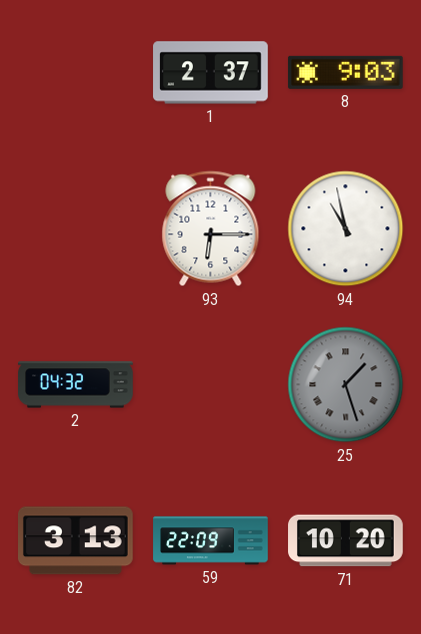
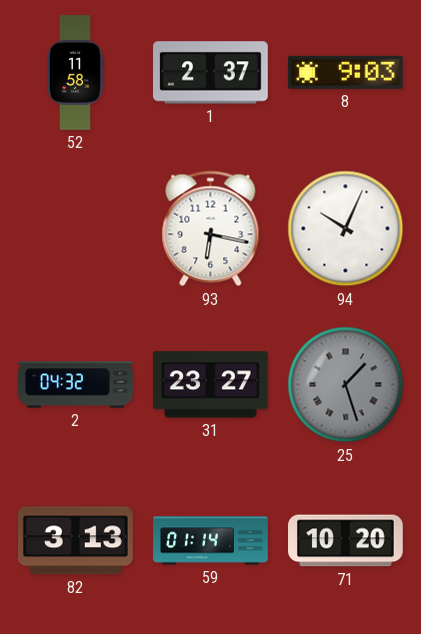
52: none -> 11:58
93: 6:15 -> 6:17
94: 10:58 -> 10:04
31: none -> 23:27
59: 22:09 -> 01:14
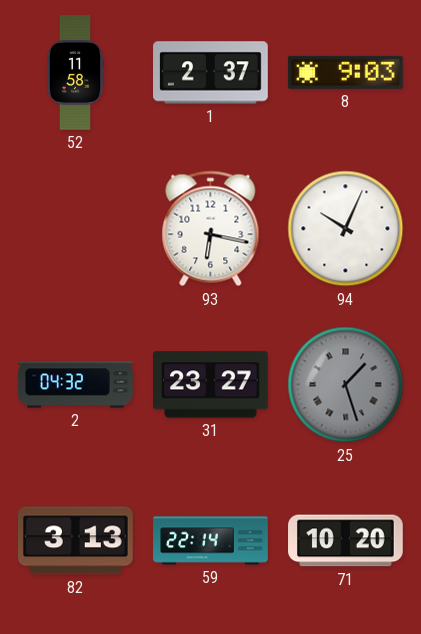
59: 01:14 -> 22:14
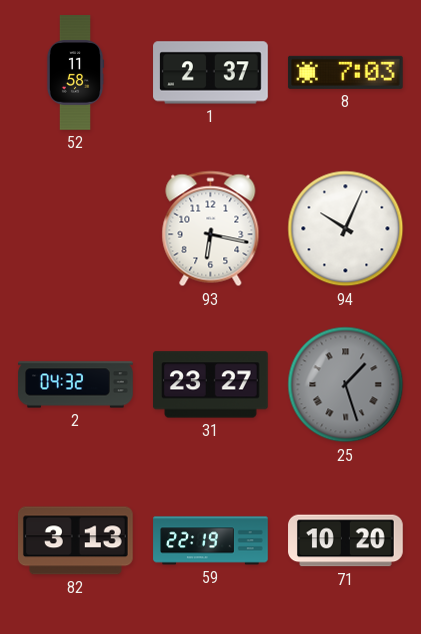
8: 9:03 -> 7:03
59: 22:14 -> 22:19
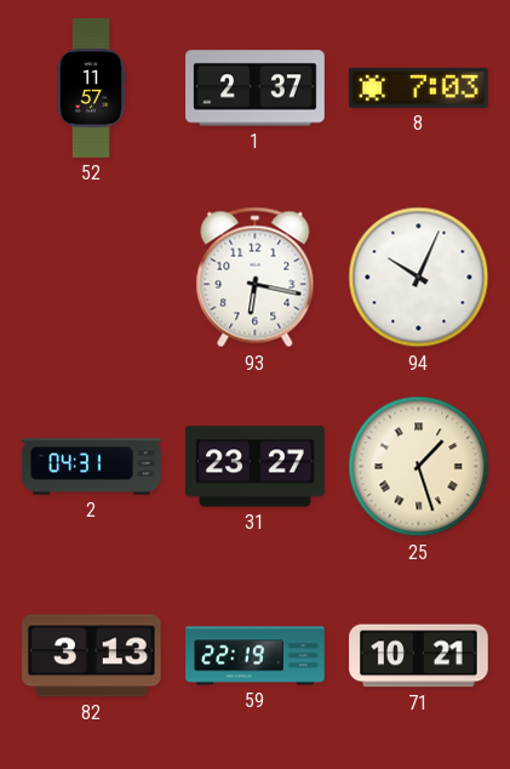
52: 11:58 -> 11:57
2: 04:32 -> 04:31
25 dial: grey -> cream
71: 10:20 -> 10:21
